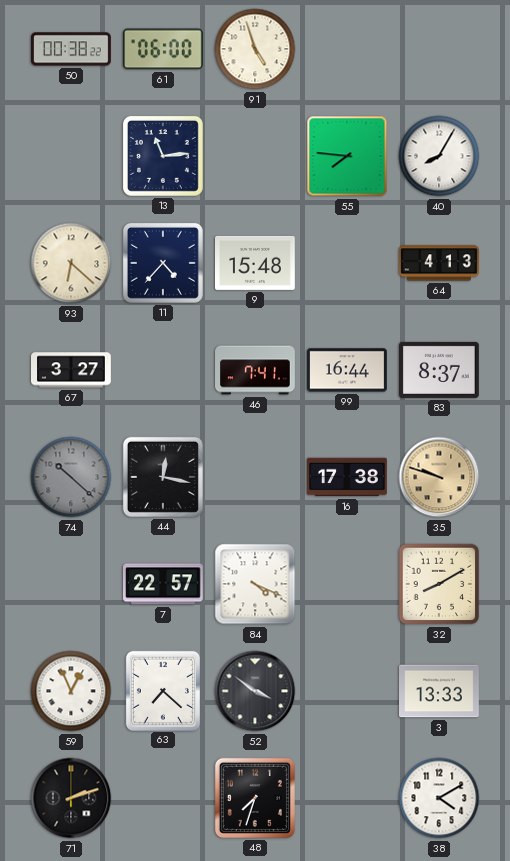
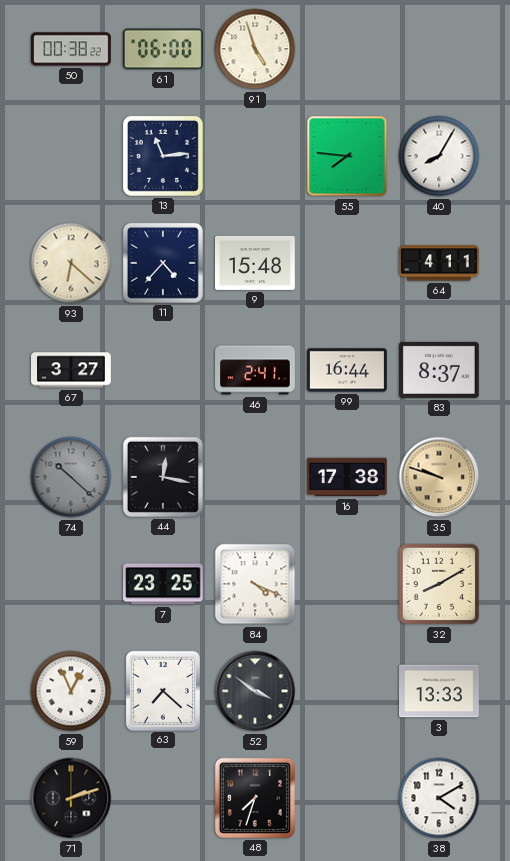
64: 4:13 -> 4:11
46: 7:41 -> 2:41
7: 22:57 -> 23:25
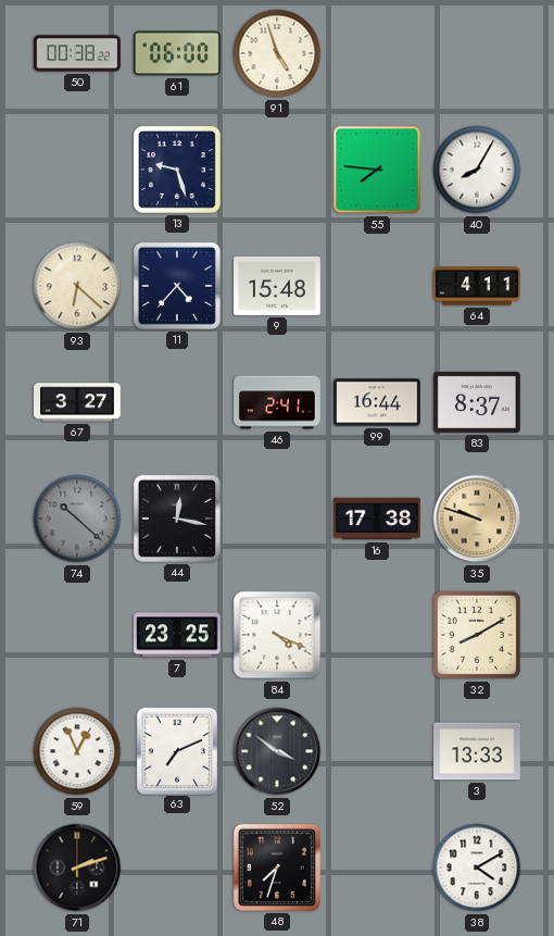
13: 11:14 -> 9:27
63: 7:22 -> 7:11
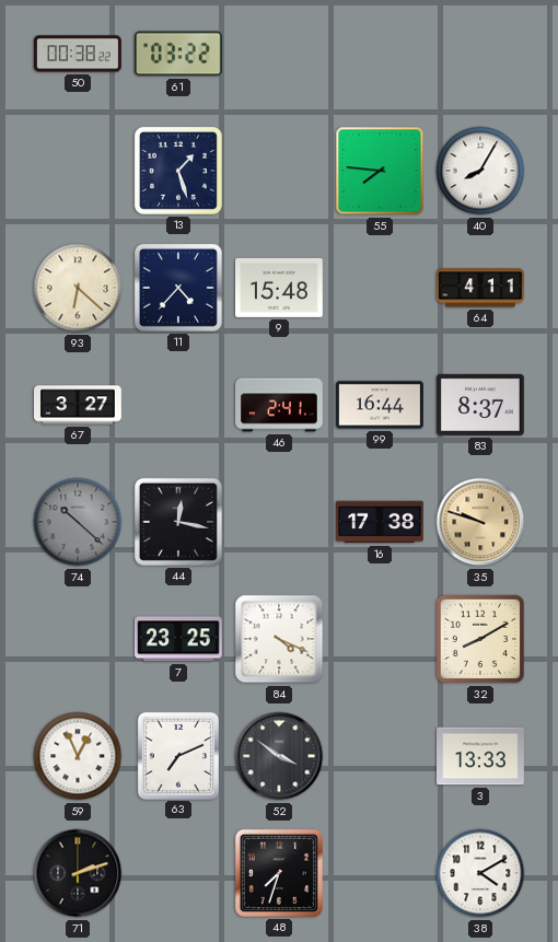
61: 06:00 -> 03:22
91: 4:57 -> none
13: 9:27 -> 1:27
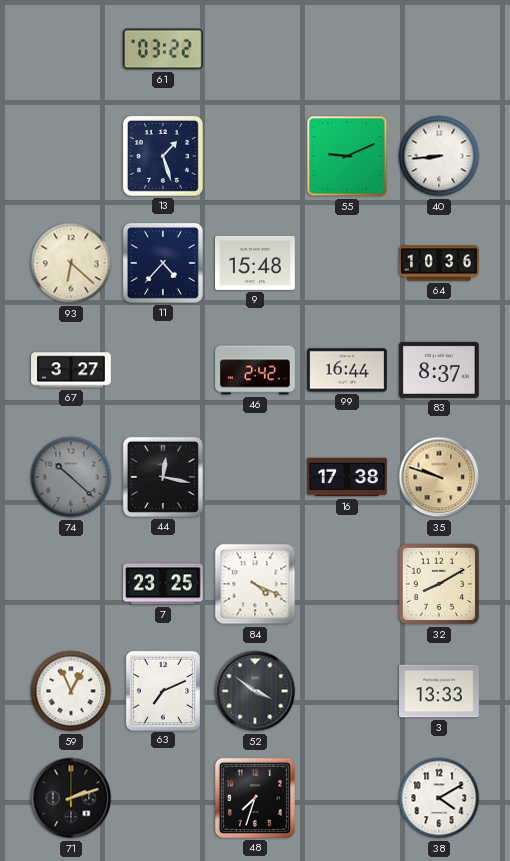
50: 00:38 -> none
55: 7:46 -> 9:11
40: 8:05 -> 8:44
64: 4:11 -> 10:36
46: 2:41 -> 2:42
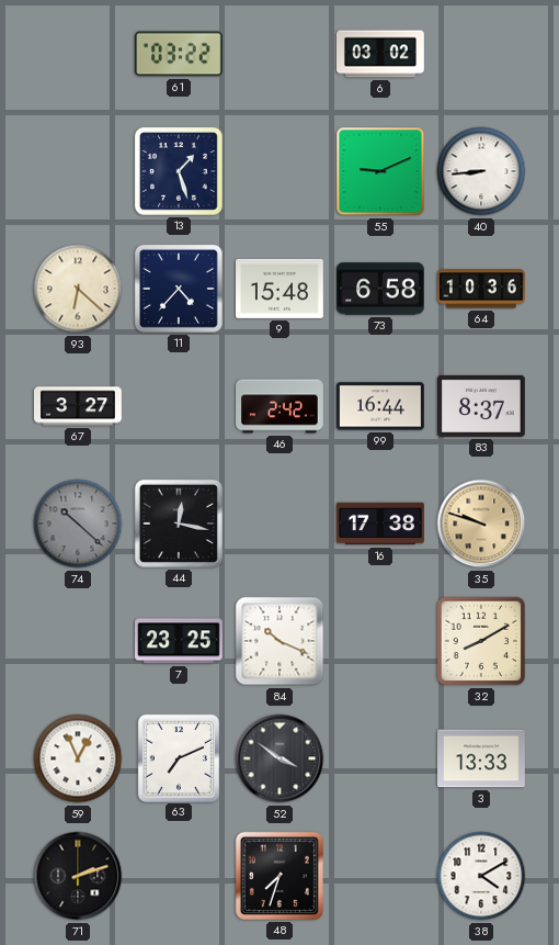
6: none -> 03:02
73: none -> 6:58
84: 4:19 -> 10:19
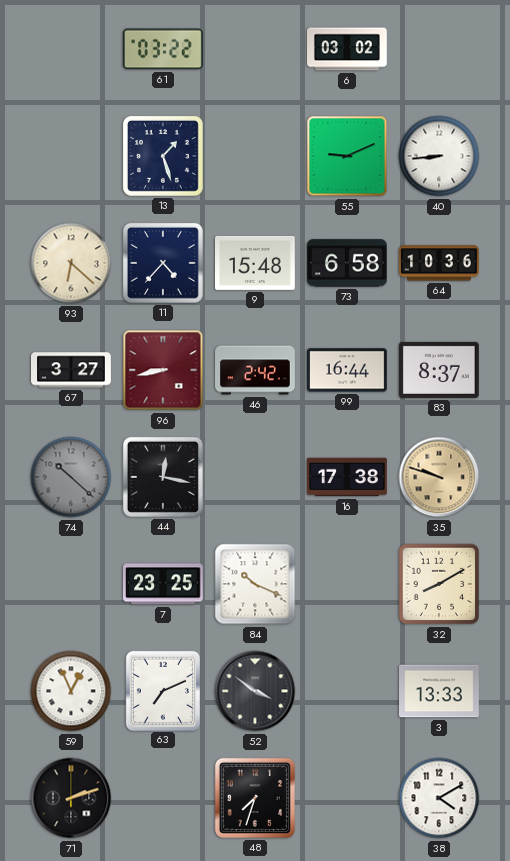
96: none -> 8:43
